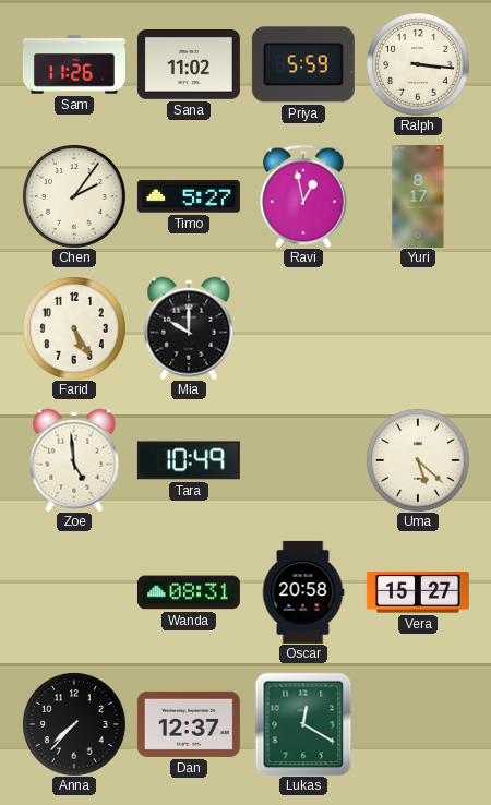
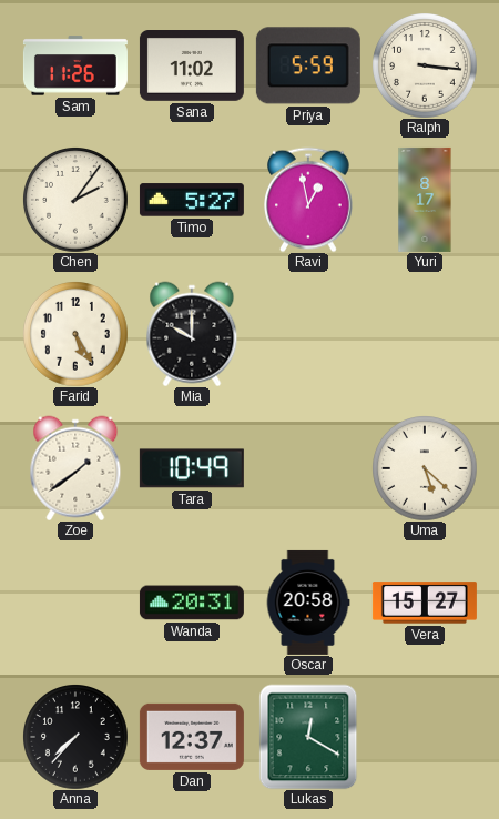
Zoe: 4:59 -> 1:39
Wanda: 08:31 -> 20:31
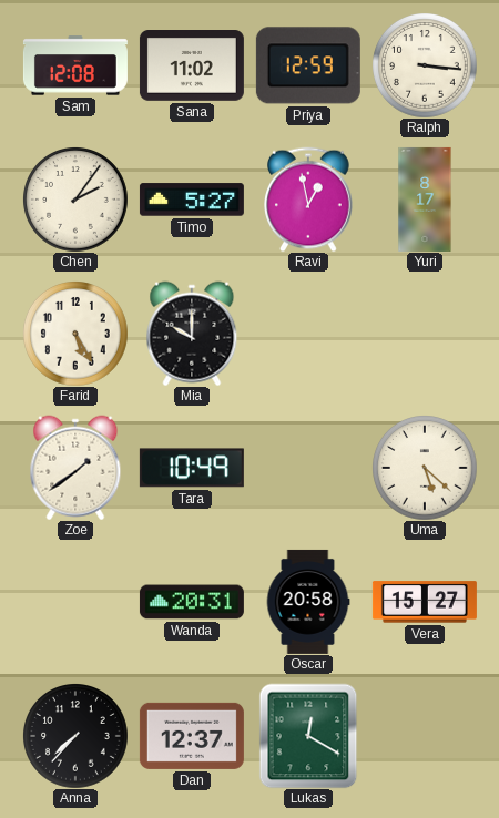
Sam: 11:26 -> 12:08
Priya: 5:59 -> 12:59
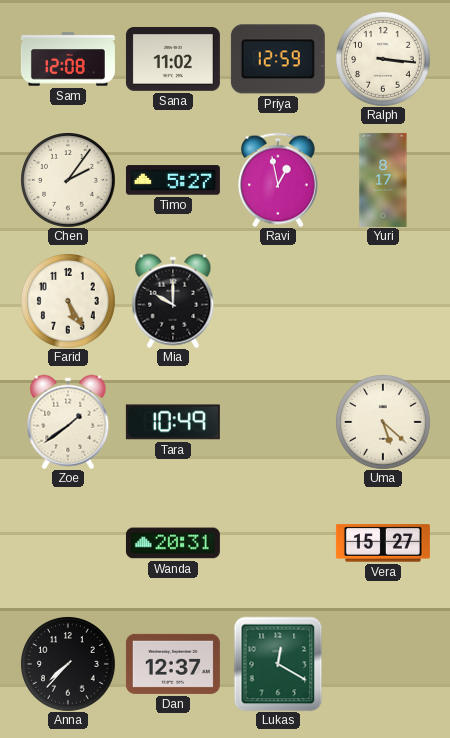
Oscar: 20:58 -> none
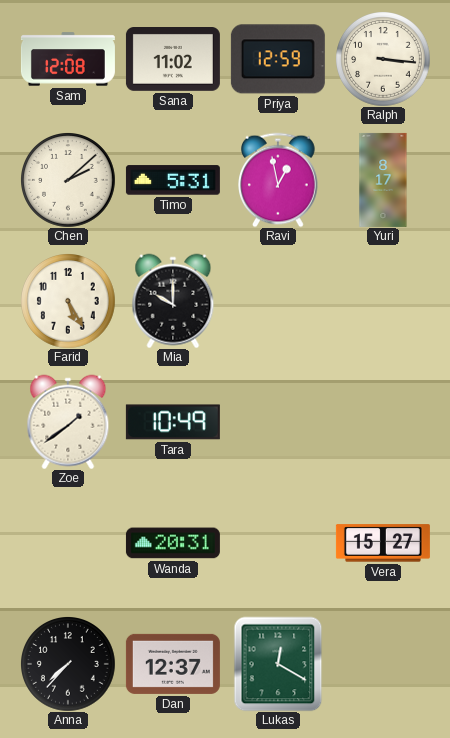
Chen: 2:06 -> 2:08
Timo: 5:27 -> 5:31
Uma: 5:22 -> none
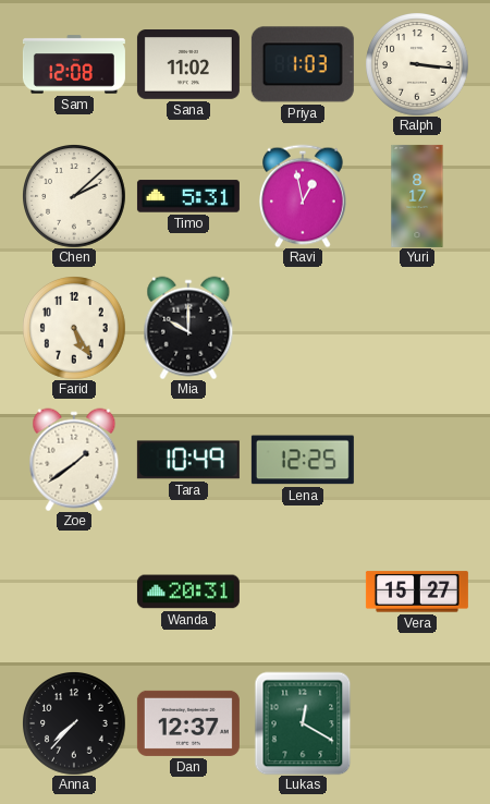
Priya: 12:59 -> 1:03
Lena: none -> 12:25
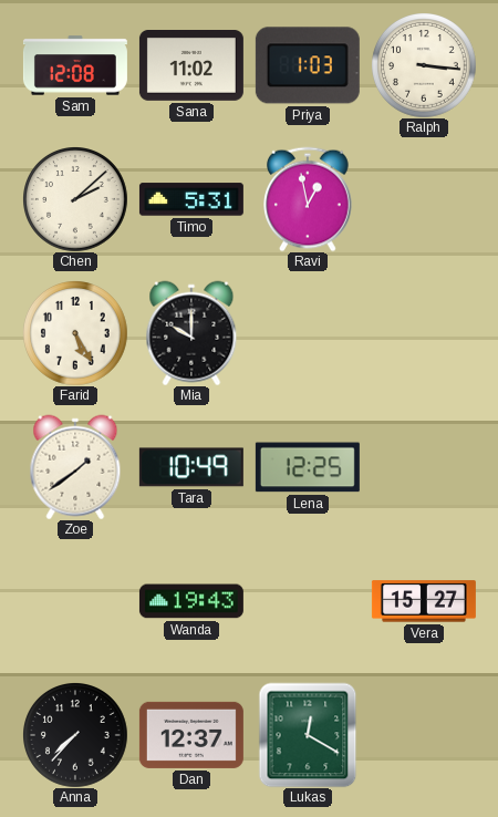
Yuri: 8:17 -> none
Wanda: 20:31 -> 19:43
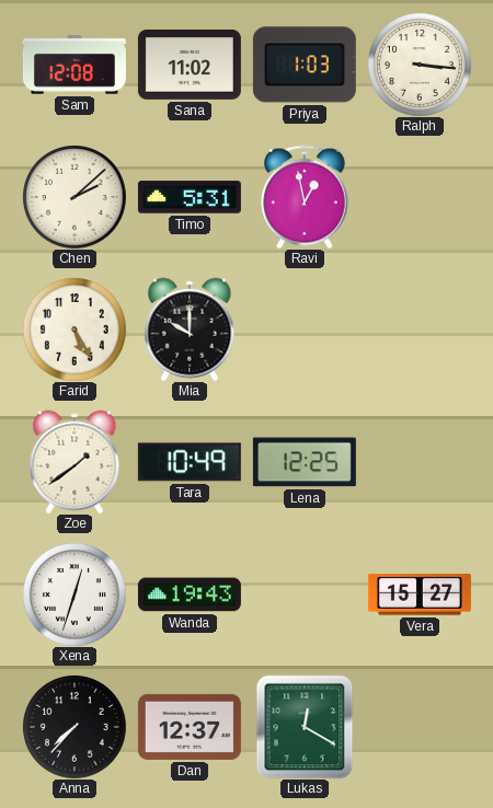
Xena: none -> 12:33
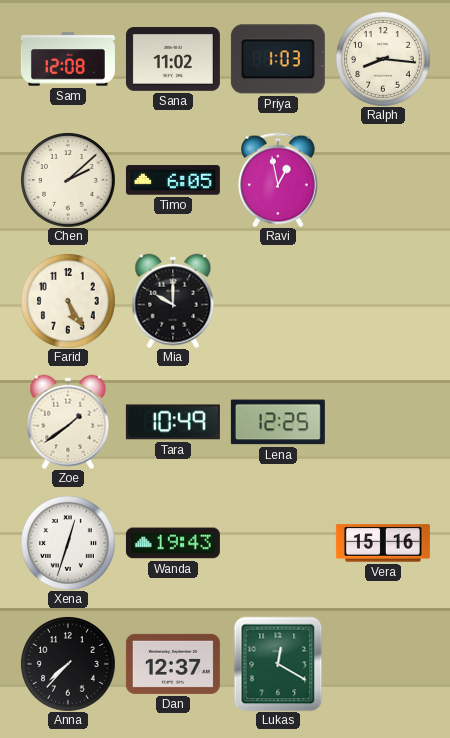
Ralph: 3:16 -> 8:16
Timo: 5:31 -> 6:05
Vera: 15:27 -> 15:16
